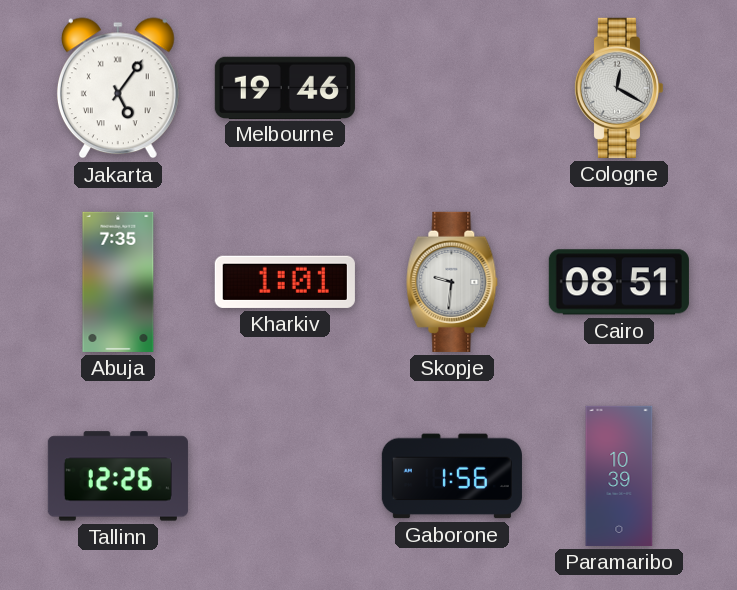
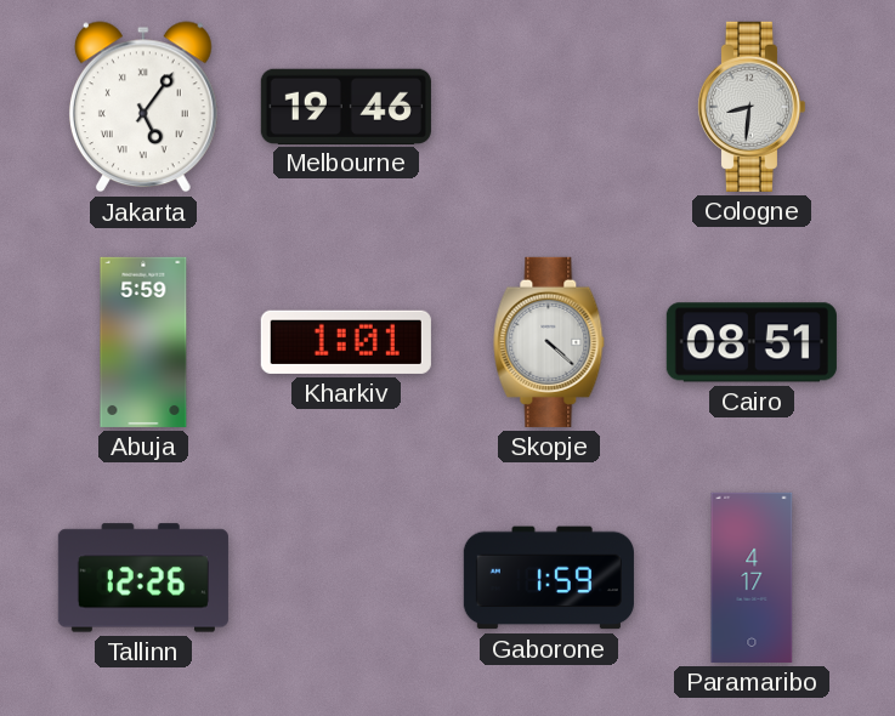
Cologne: 12:20 -> 8:31
Abuja: 7:35 -> 5:59
Skopje: 9:31 -> 4:22
Gaborone: 1:56 -> 1:59
Paramaribo: 10:39 -> 4:17
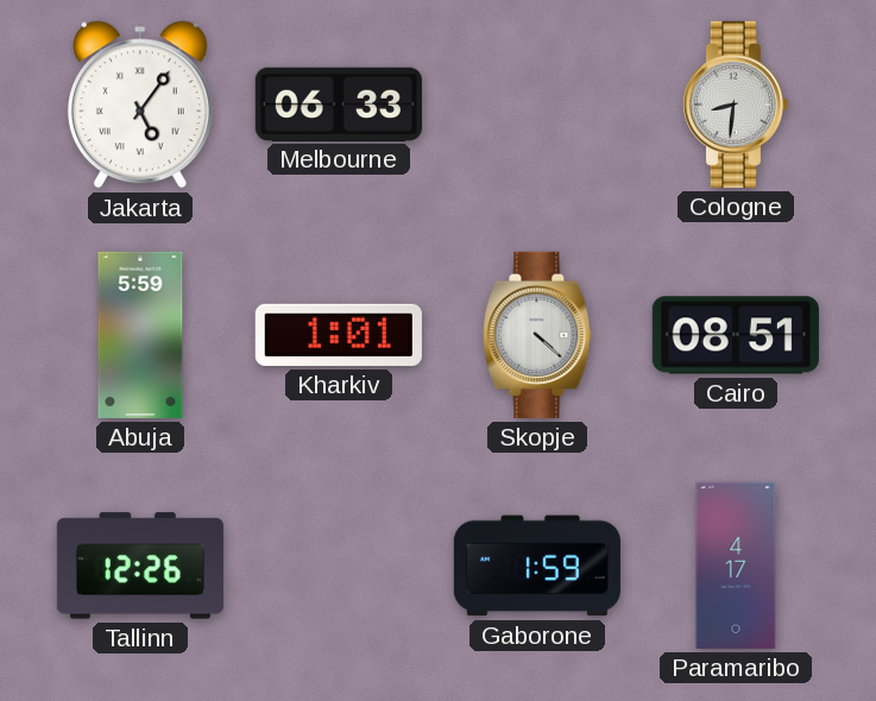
Melbourne: 19:46 -> 06:33
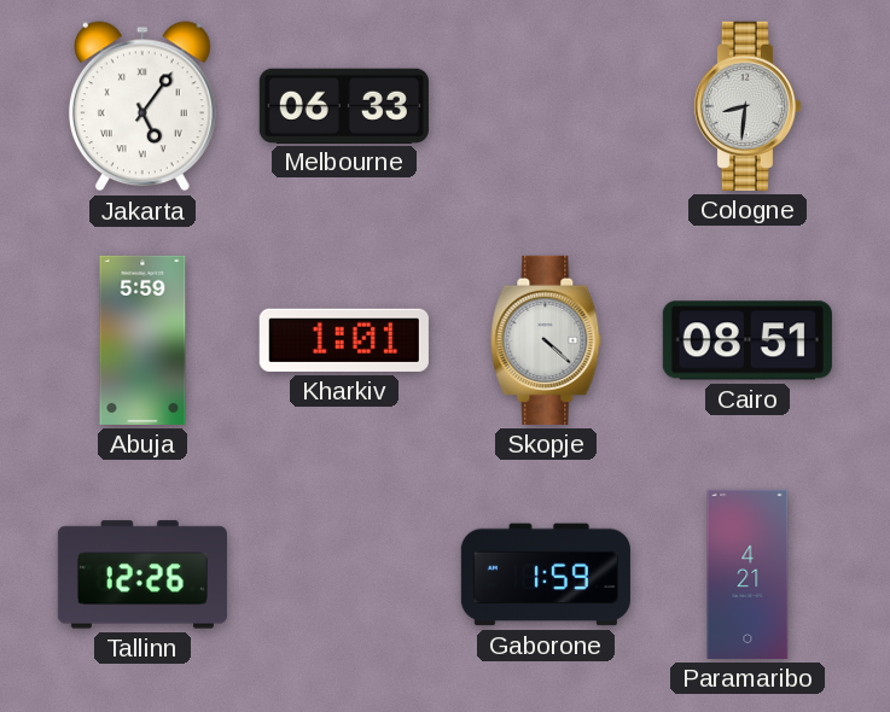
Paramaribo: 4:17 -> 4:21
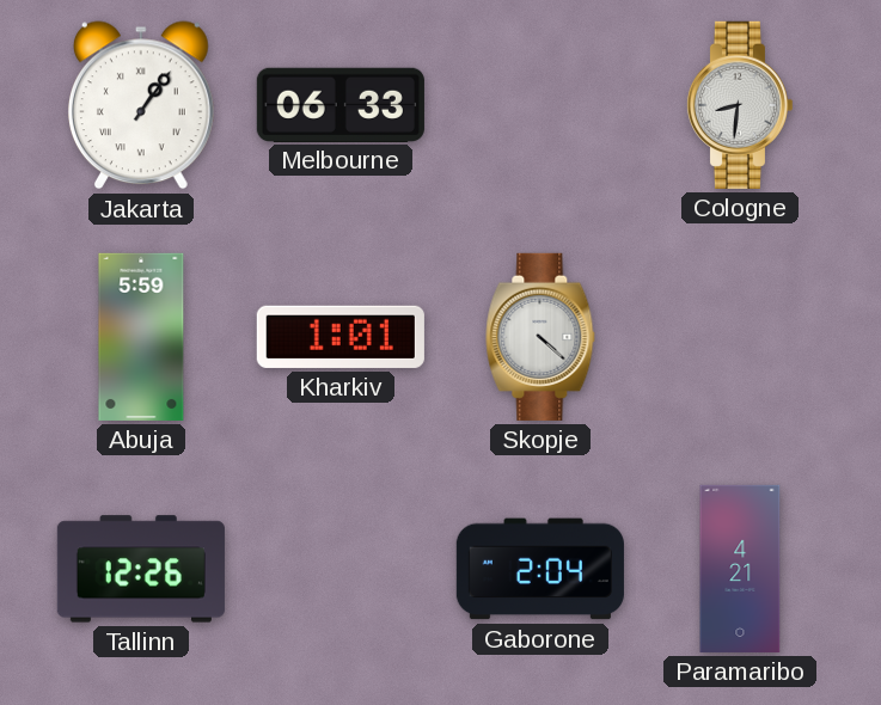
Jakarta: 5:06 -> 1:06
Cairo: 08:51 -> none
Gaborone: 1:59 -> 2:04
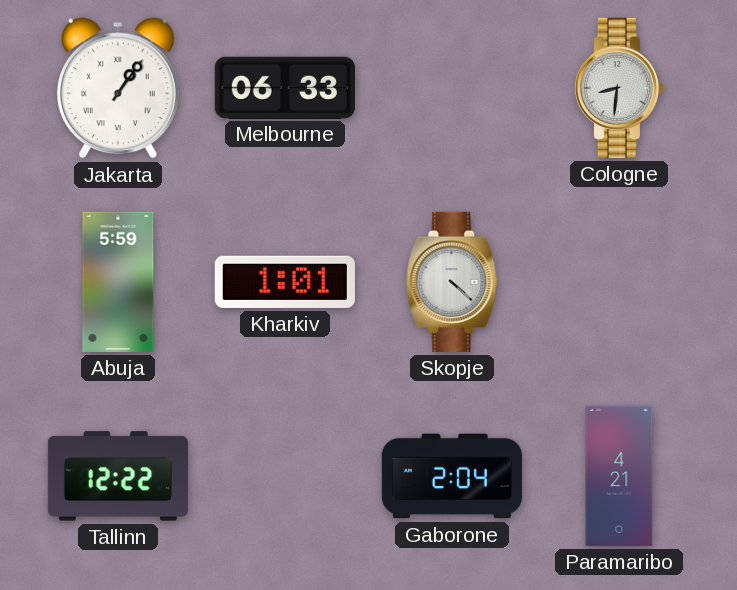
Tallinn: 12:26 -> 12:22
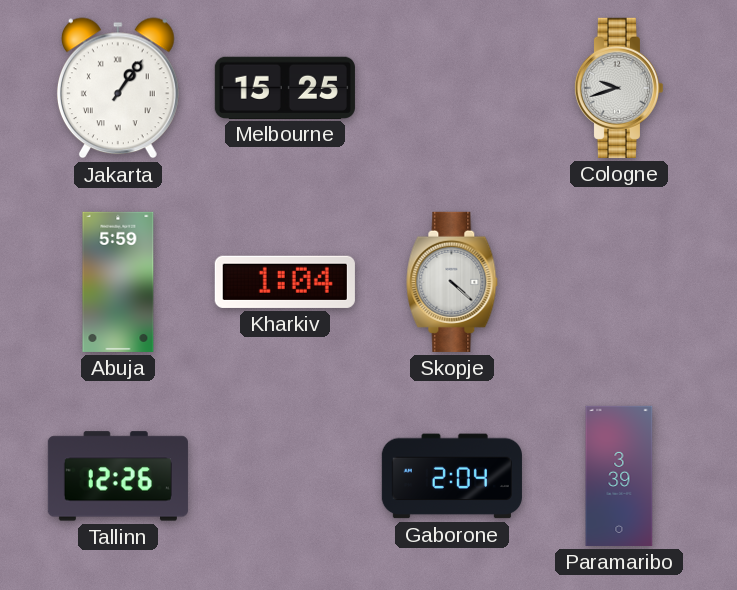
Melbourne: 06:33 -> 15:25
Cologne: 8:31 -> 9:42
Kharkiv: 1:01 -> 1:04
Tallinn: 12:22 -> 12:26
Paramaribo: 4:21 -> 3:39
